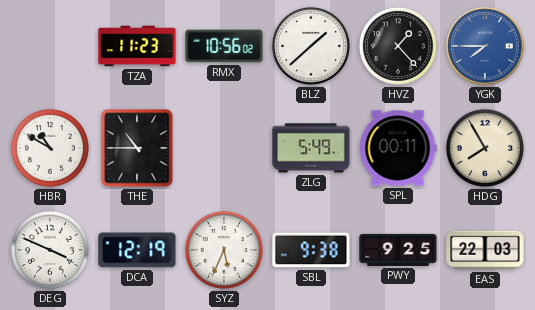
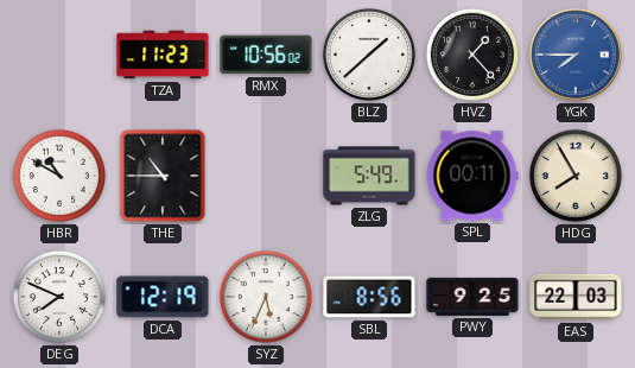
DEG: 3:49 -> 7:49
SBL: 9:38 -> 8:56
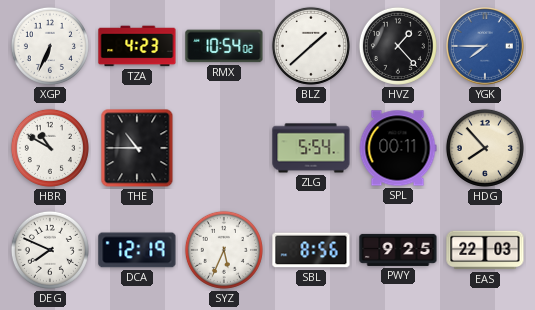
XGP: none -> 6:34
TZA: 11:23 -> 4:23
RMX: 10:56 -> 10:54
ZLG: 5:49 -> 5:54
HDG: 7:55 -> 7:53
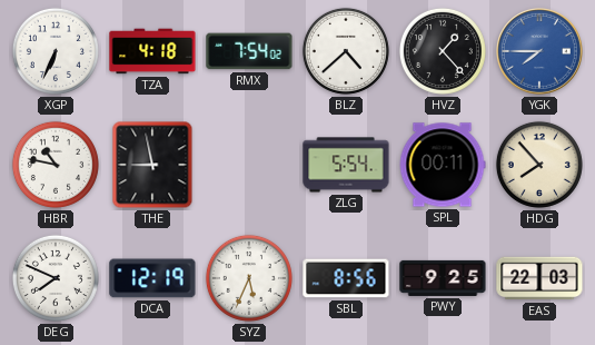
TZA: 4:23 -> 4:18
RMX: 10:54 -> 7:54
BLZ: 1:38 -> 4:38
HBR: 10:50 -> 10:47
THE: 10:45 -> 8:58
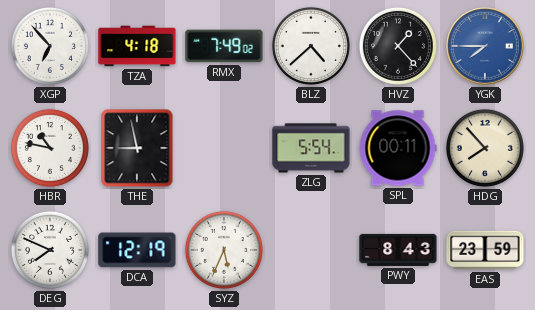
XGP: 6:34 -> 6:53
RMX: 7:54 -> 7:49
SBL: 8:56 -> none
PWY: 9:25 -> 8:43
EAS: 22:03 -> 23:59
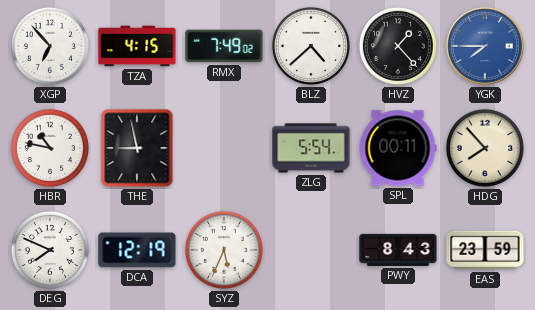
TZA: 4:18 -> 4:15
